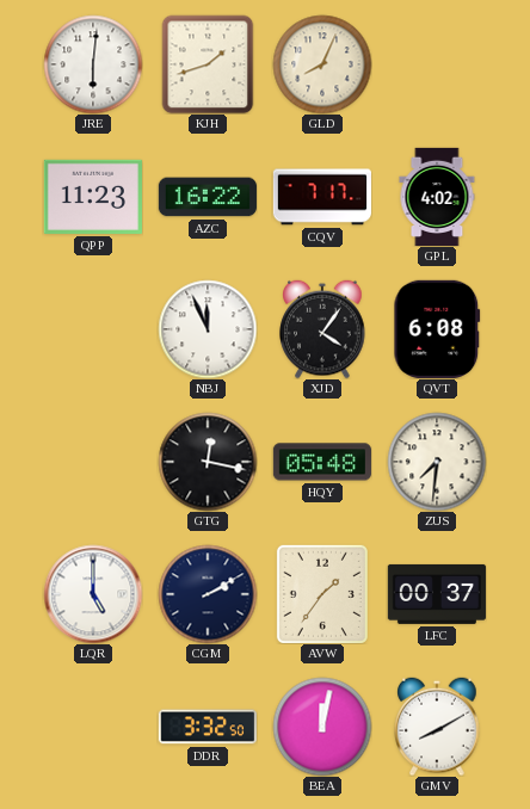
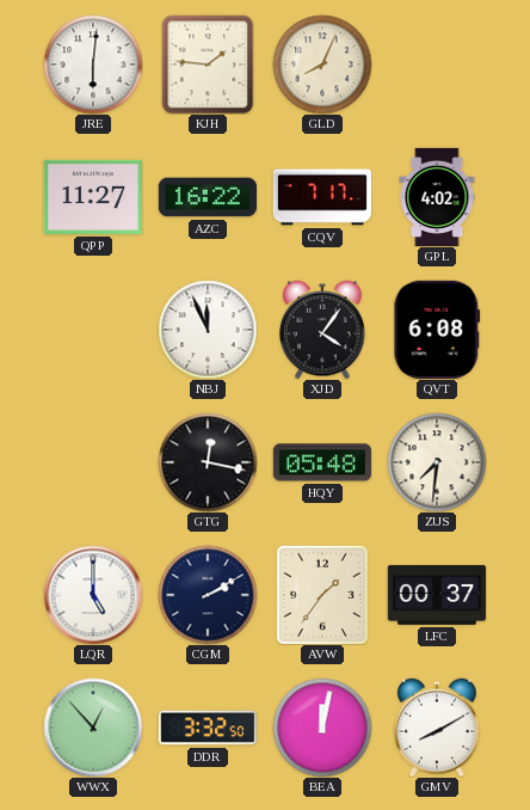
KJH: 1:42 -> 1:46
QPP: 11:23 -> 11:27
WWX: none -> 12:53
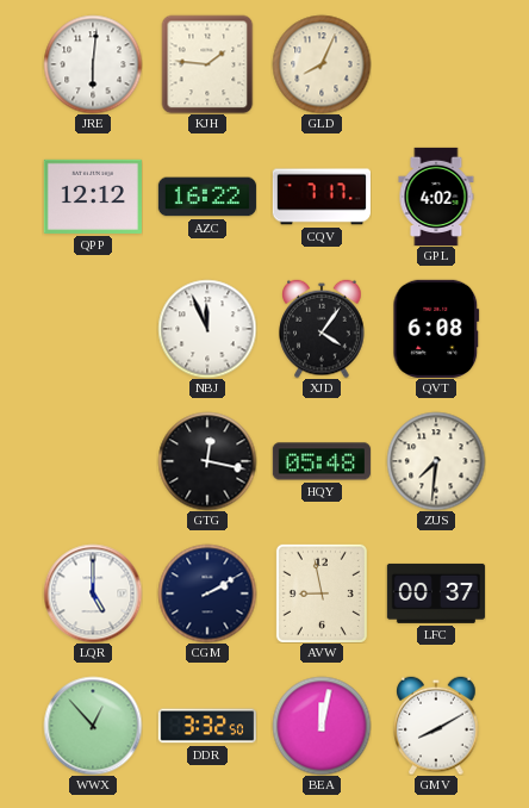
QPP: 11:27 -> 12:12
AVW: 1:36 -> 8:58
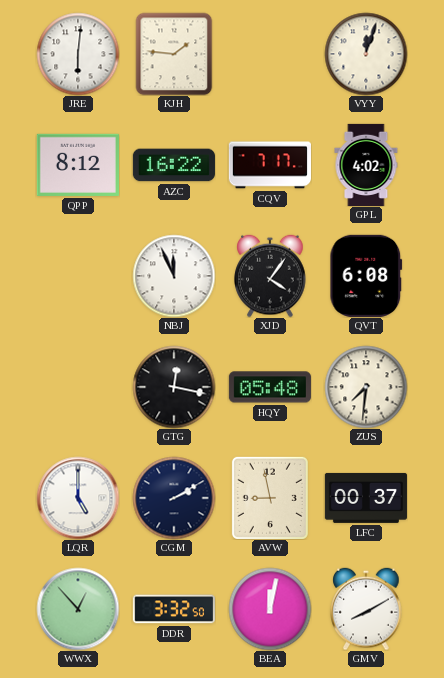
GLD: 8:04 -> none
VYY: none -> 12:03
QPP: 12:12 -> 8:12
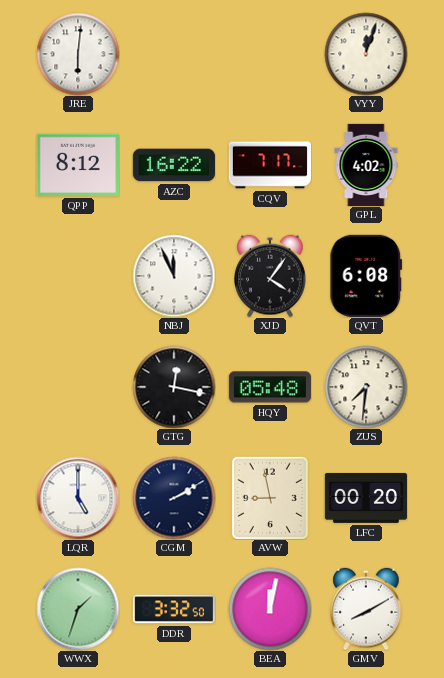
KJH: 1:46 -> none
LFC: 00:37 -> 00:20
WWX: 12:53 -> 1:33
